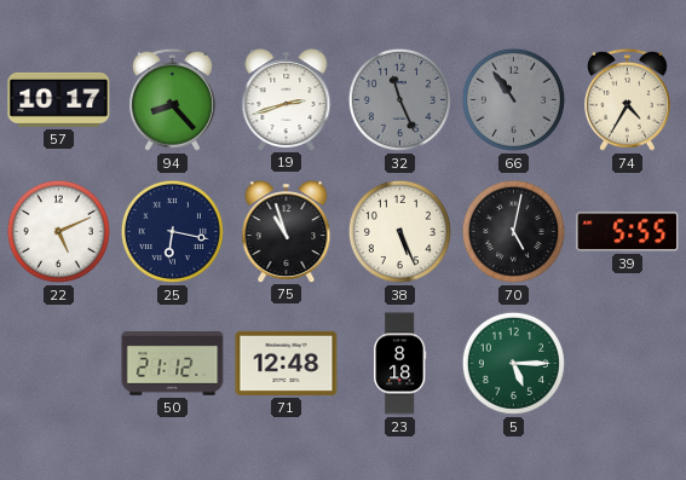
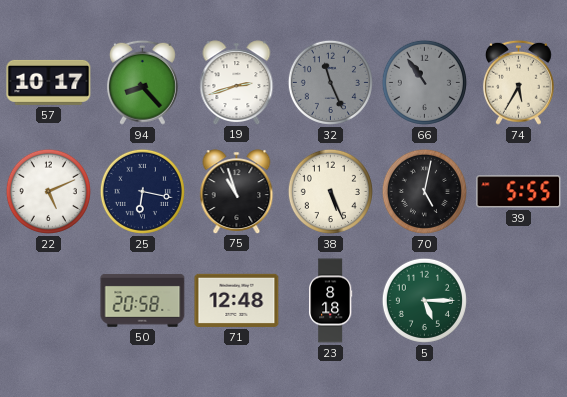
74: 4:35 -> 5:35
50: 21:12 -> 20:58
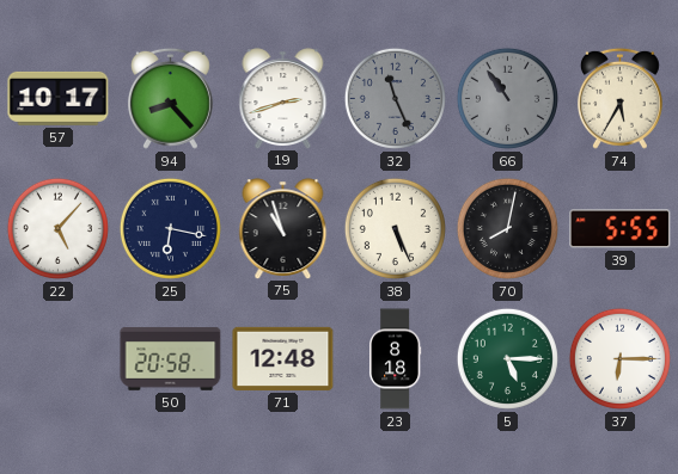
22: 5:11 -> 5:07
70: 5:02 -> 8:02
37: none -> 6:15
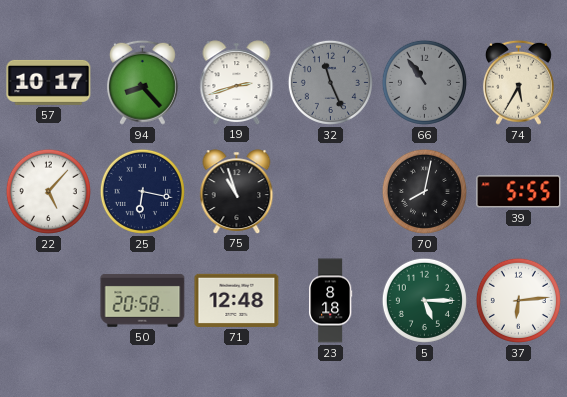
38: 5:26 -> none
37: 6:15 -> 6:14
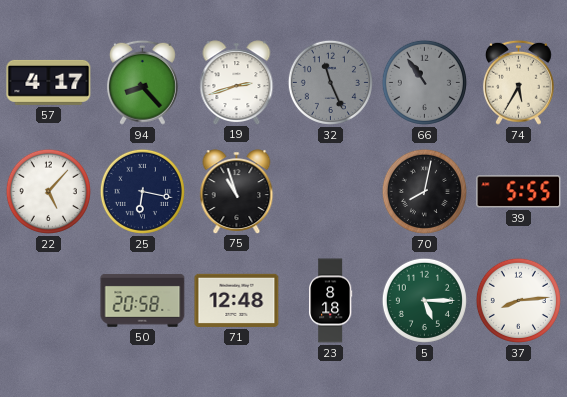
57: 10:17 -> 4:17
37: 6:14 -> 8:14
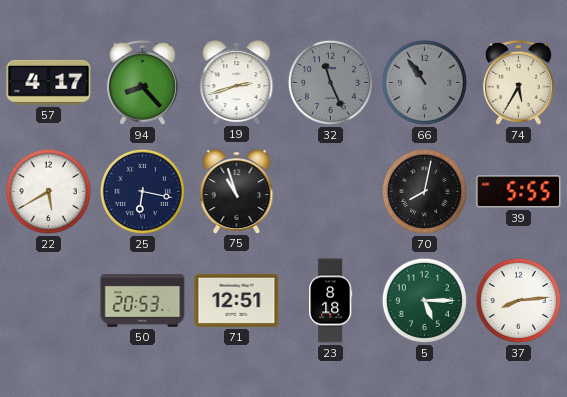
22: 5:07 -> 5:40
50: 20:58 -> 20:53
71: 12:48 -> 12:51
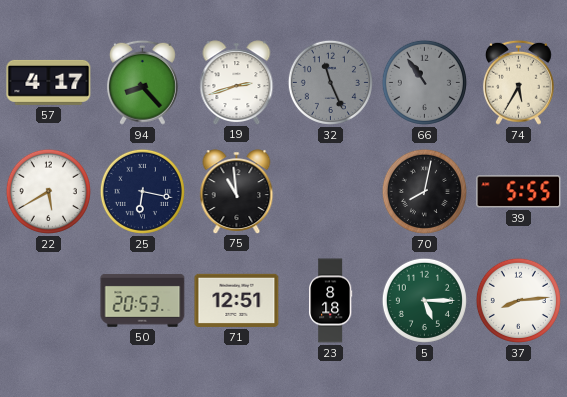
75: 10:57 -> 10:59
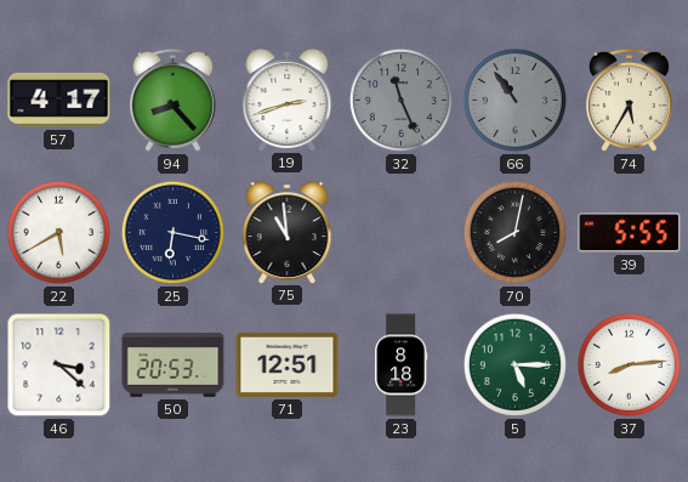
46: none -> 3:22
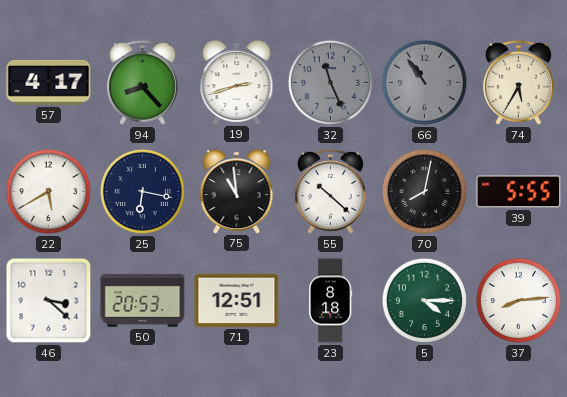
55: none -> 10:22
5: 5:15 -> 4:15
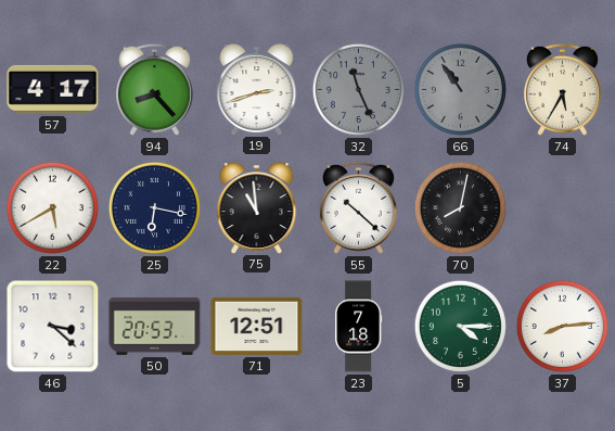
39: 5:55 -> none
23: 8:18 -> 7:18
